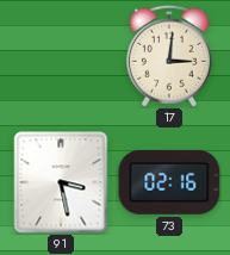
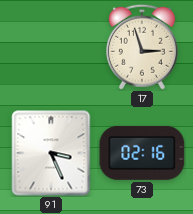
17: 3:01 -> 2:57
91: 3:28 -> 3:26
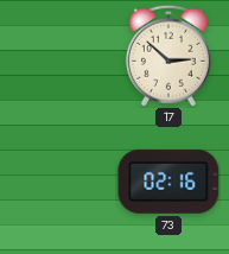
17: 2:57 -> 2:52
91: 3:26 -> none
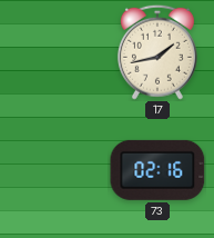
17: 2:52 -> 1:43
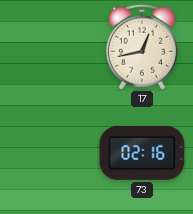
17: 1:43 -> 12:43
